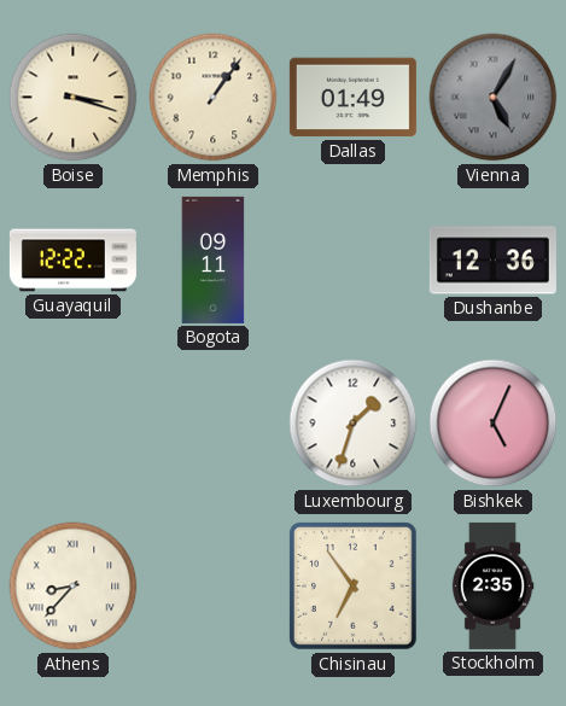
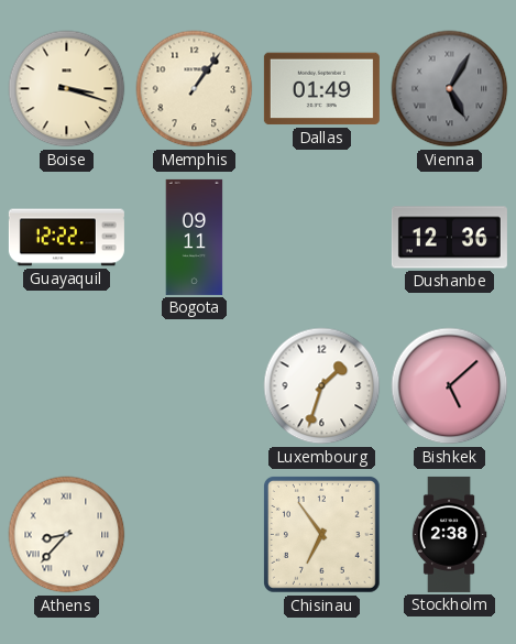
Bishkek: 5:04 -> 5:08
Stockholm: 2:35 -> 2:38
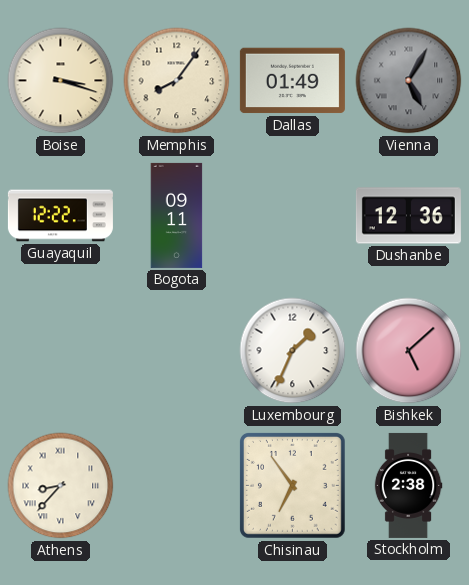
Memphis: 1:06 -> 8:06
Luxembourg: 1:33 -> 1:34
